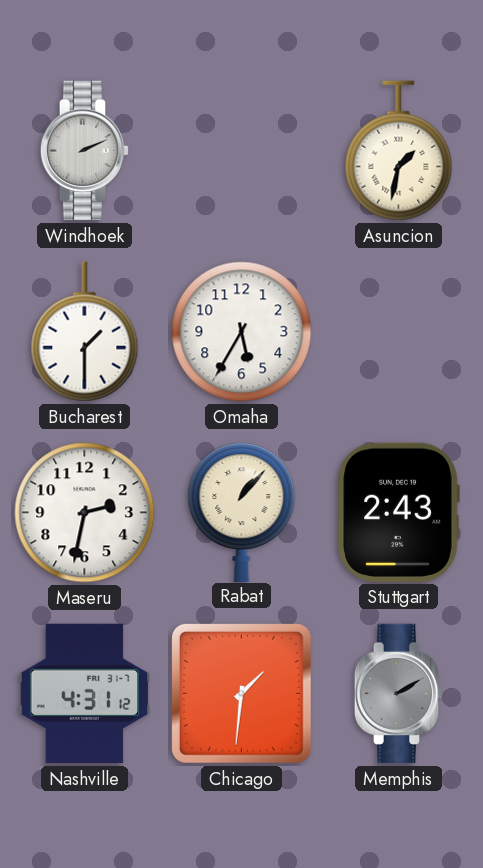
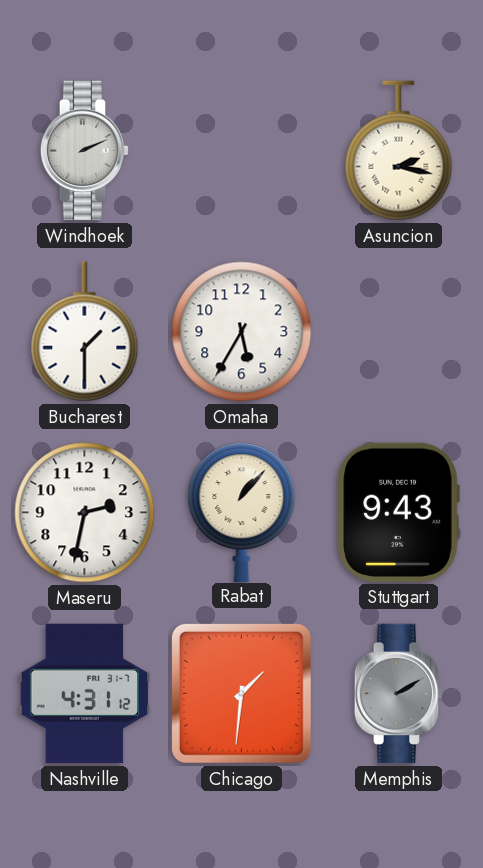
Asuncion: 1:32 -> 2:17
Stuttgart: 2:43 -> 9:43
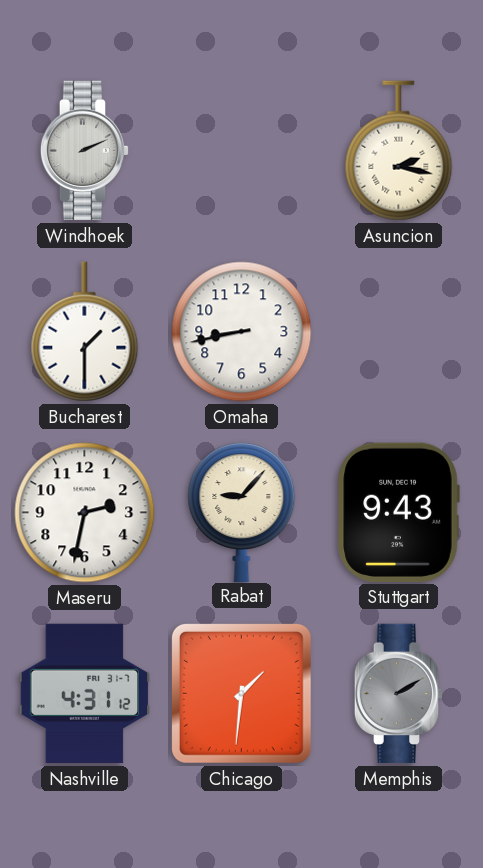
Omaha: 5:35 -> 8:43
Rabat: 1:07 -> 9:07
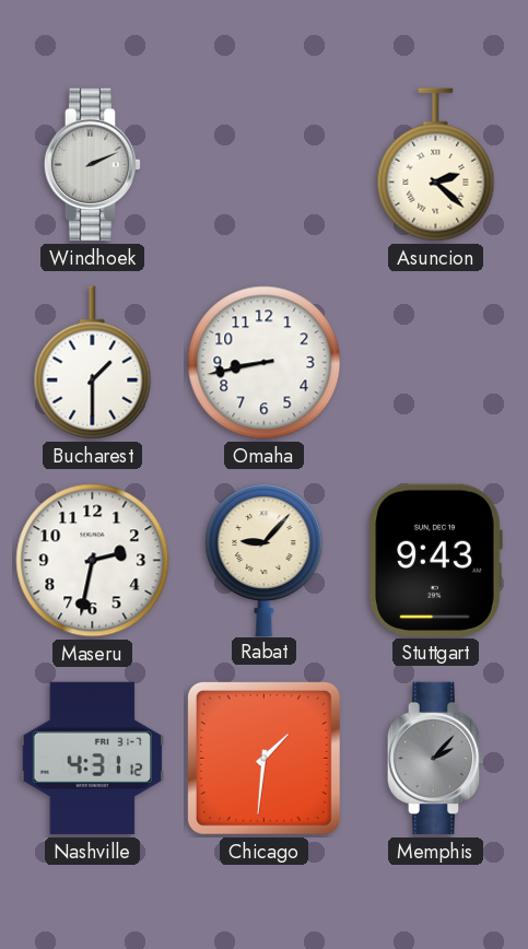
Asuncion: 2:17 -> 2:22
Memphis: 2:10 -> 2:07
